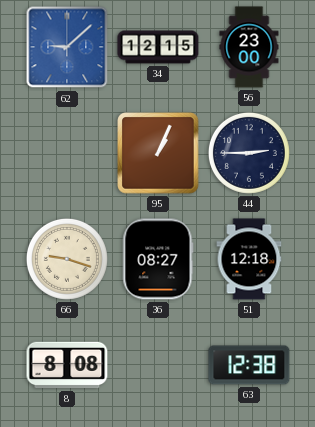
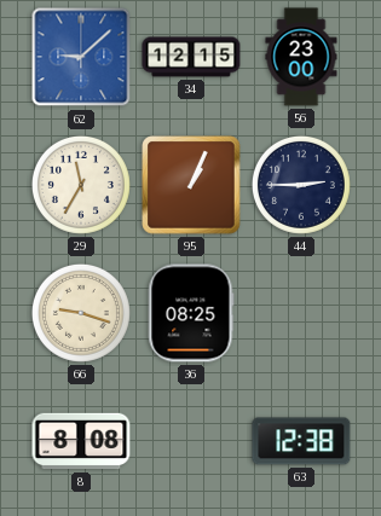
29: none -> 11:35
36: 08:27 -> 08:25
51: 12:18 -> none
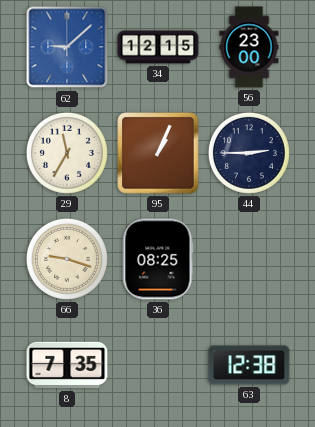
8: 8:08 -> 7:35
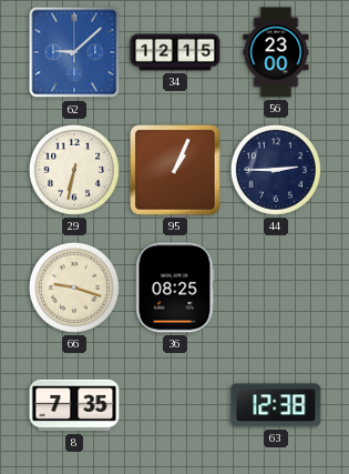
29: 11:35 -> 6:32
